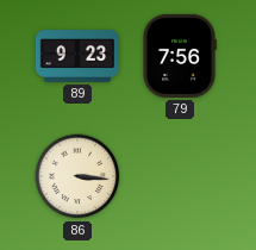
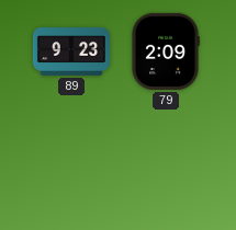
79: 7:56 -> 2:09
86: 3:16 -> none
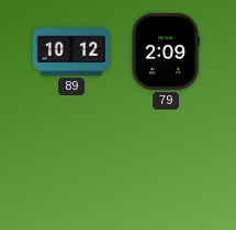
89: 9:23 -> 10:12
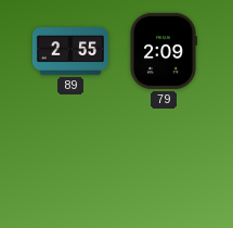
89: 10:12 -> 2:55
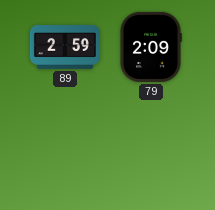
89: 2:55 -> 2:59
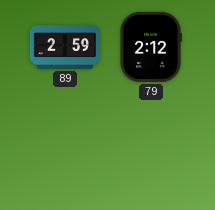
79: 2:09 -> 2:12
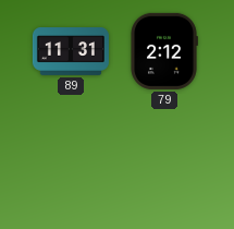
89: 2:59 -> 11:31
